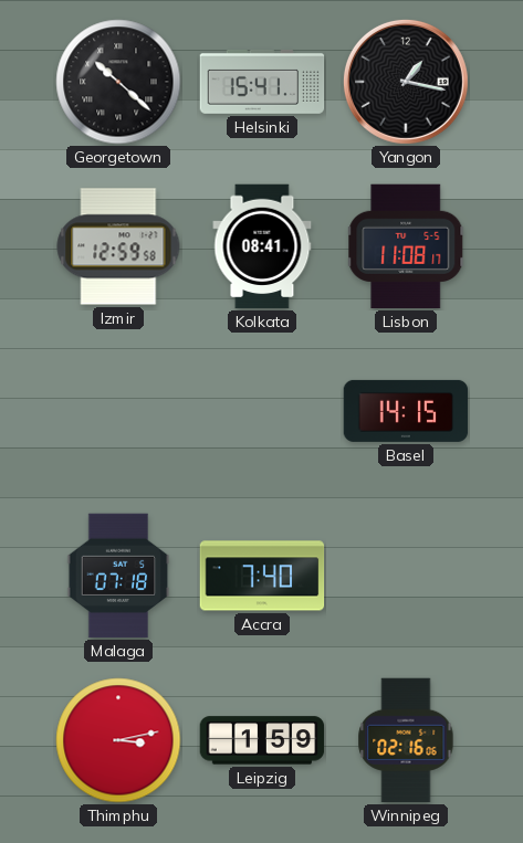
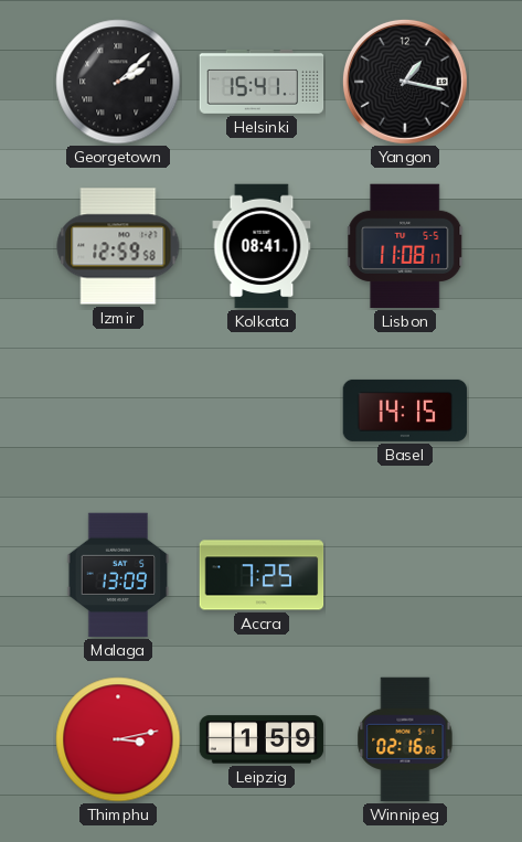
Georgetown: 10:22 -> 2:08
Malaga: 07:18 -> 13:09
Accra: 7:40 -> 7:25
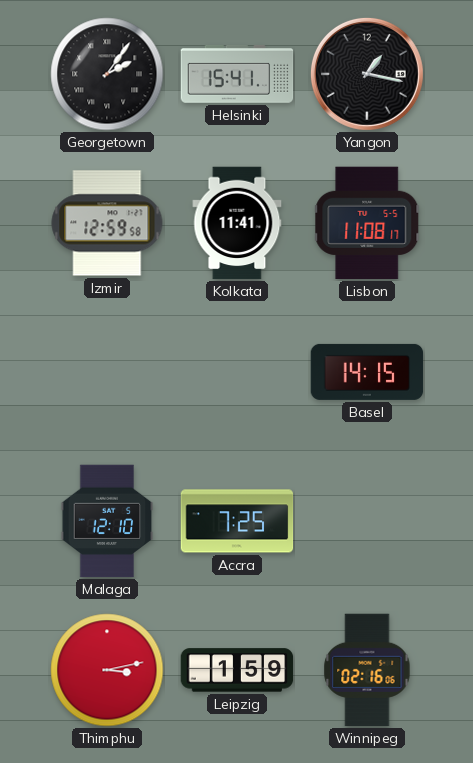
Georgetown: 2:08 -> 2:06
Kolkata: 08:41 -> 11:41
Malaga: 13:09 -> 12:10
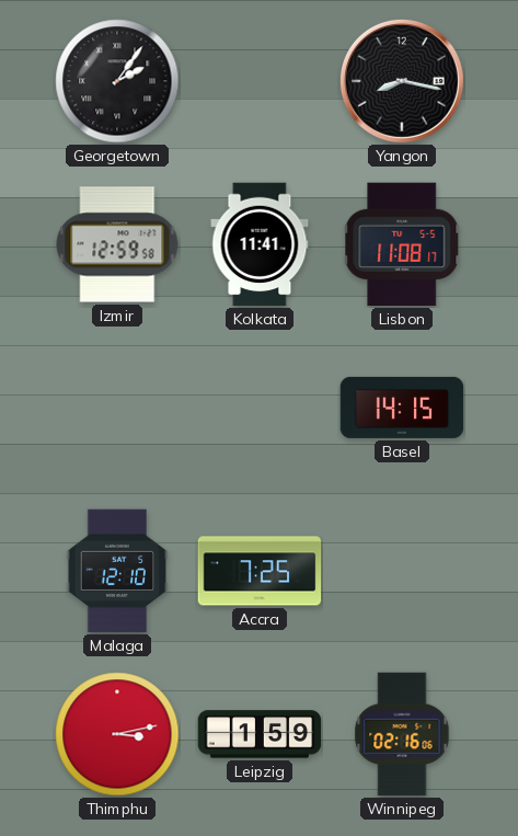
Helsinki: 15:41 -> none
Yangon: 1:17 -> 8:17
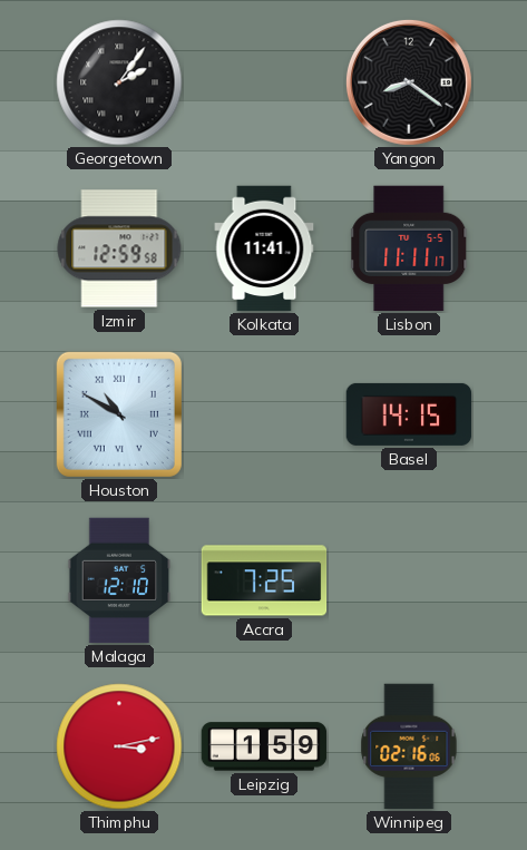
Yangon: 8:17 -> 8:21
Lisbon: 11:08 -> 11:11
Houston: none -> 10:50
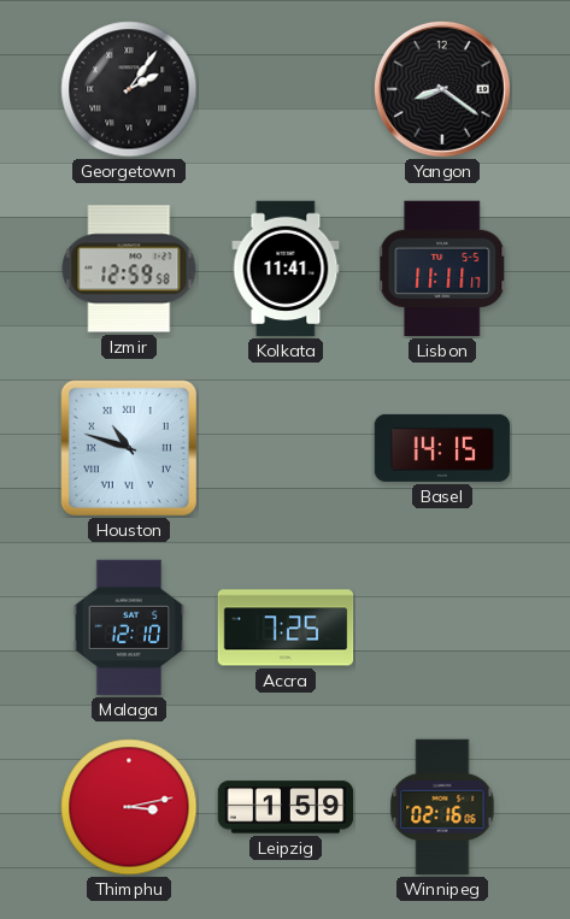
Houston: 10:50 -> 10:48
